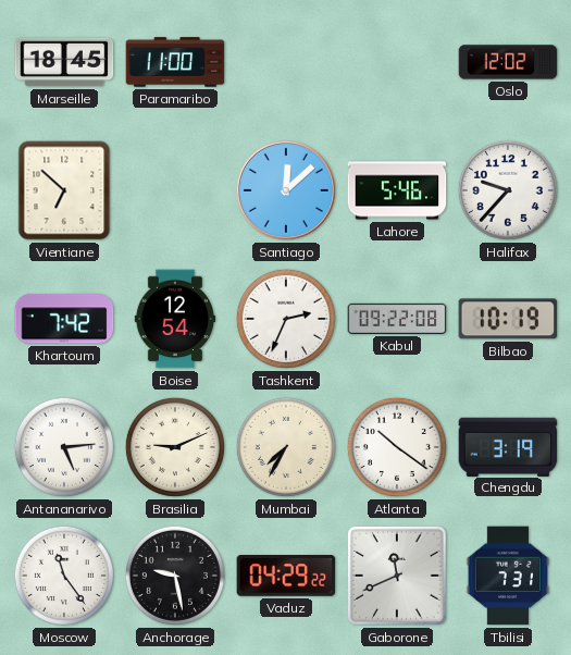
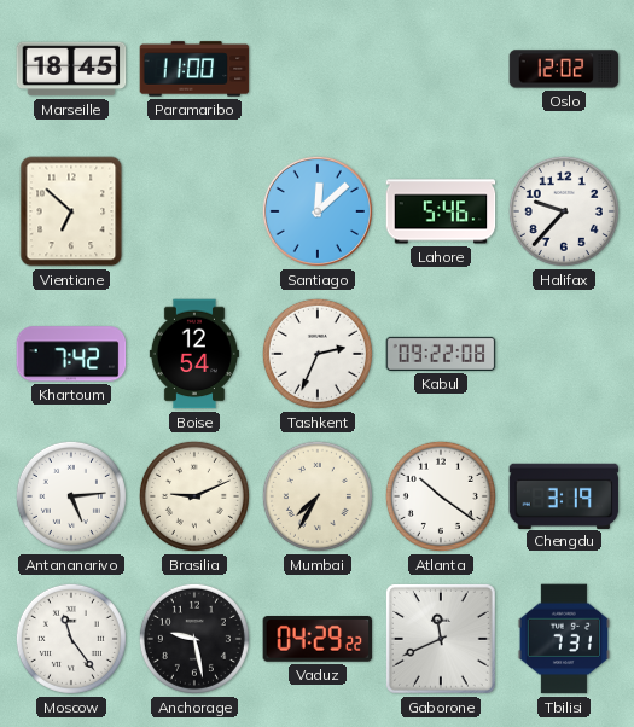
Bilbao: 10:19 -> none
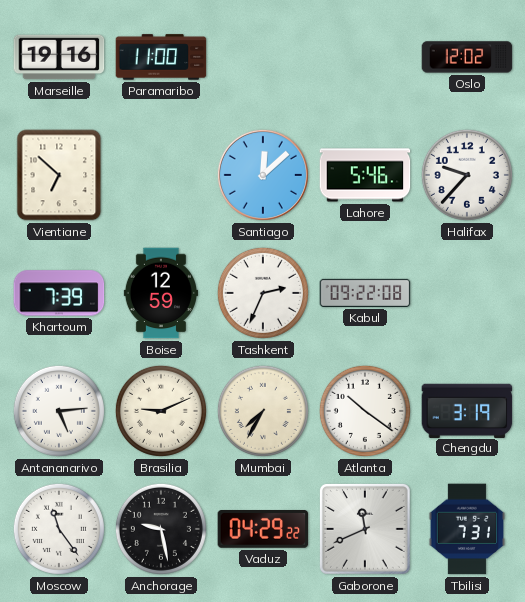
Marseille: 18:45 -> 19:16
Khartoum: 7:42 -> 7:39
Boise: 12:54 -> 12:59
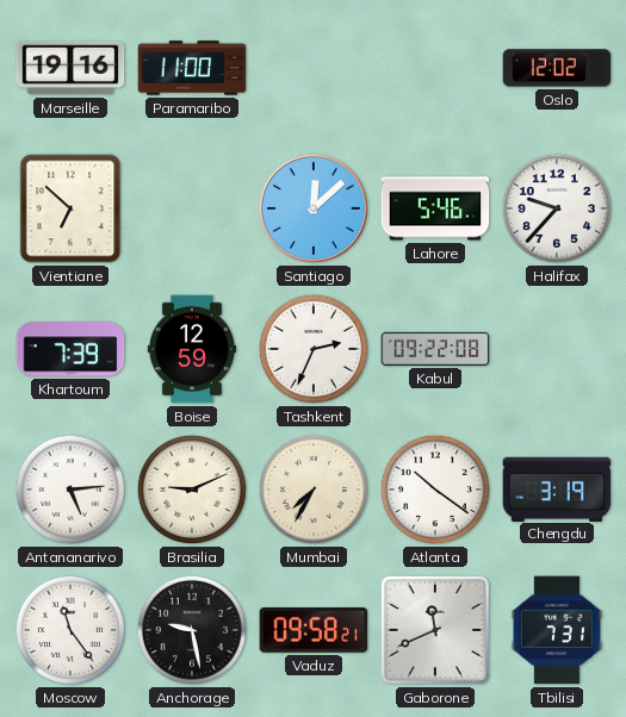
Vaduz: 04:29 -> 09:58
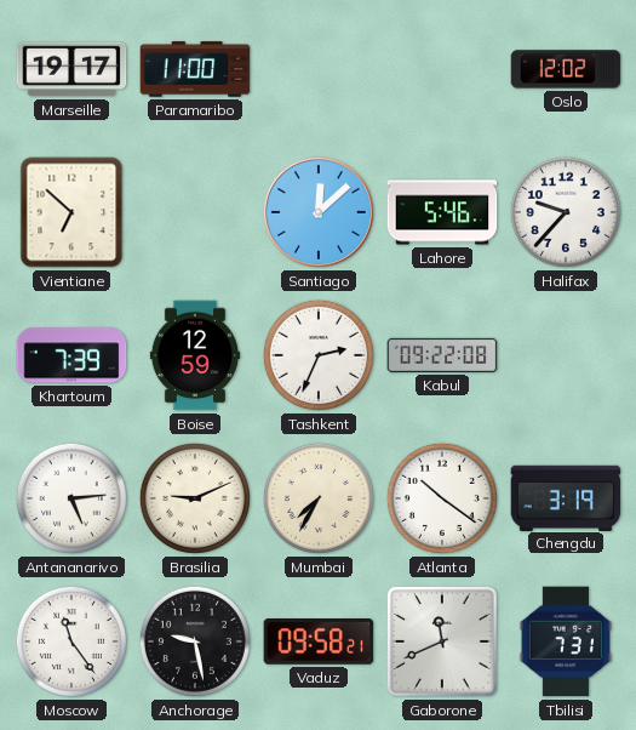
Marseille: 19:16 -> 19:17
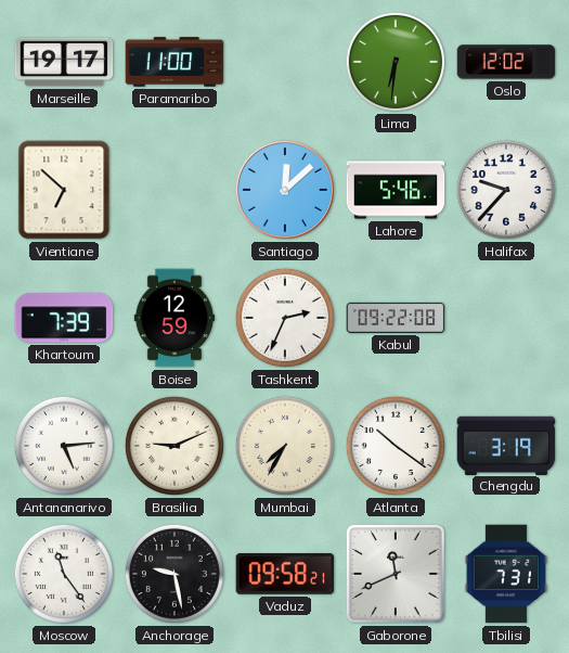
Lima: none -> 6:31
